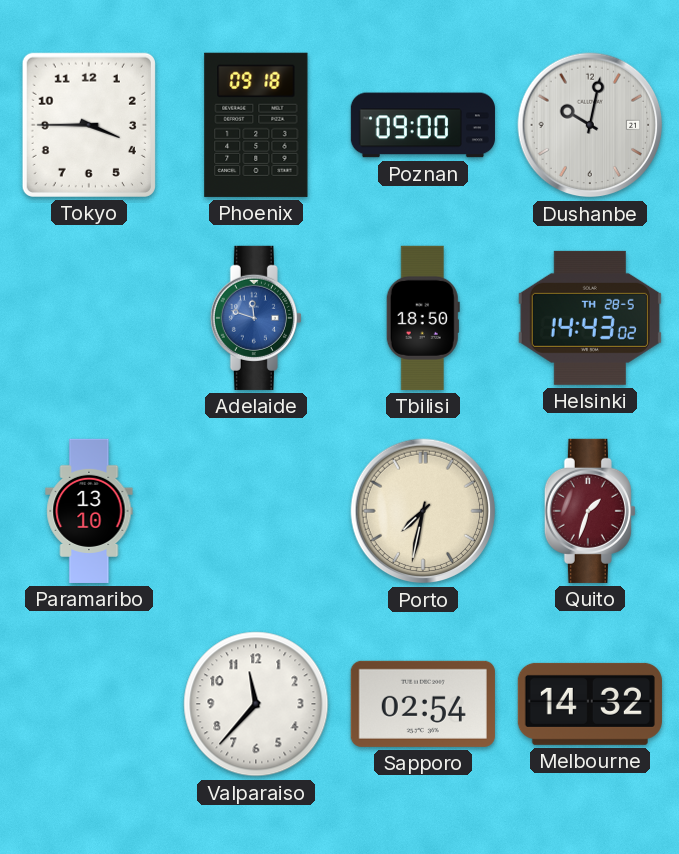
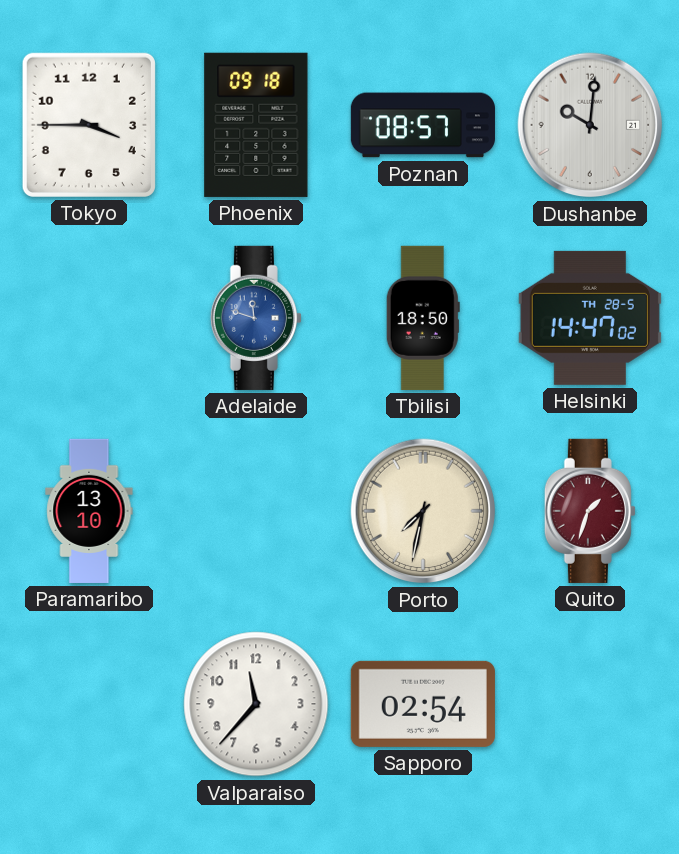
Poznan: 09:00 -> 08:57
Dushanbe: 10:02 -> 10:01
Helsinki: 14:43 -> 14:47
Melbourne: 14:32 -> none
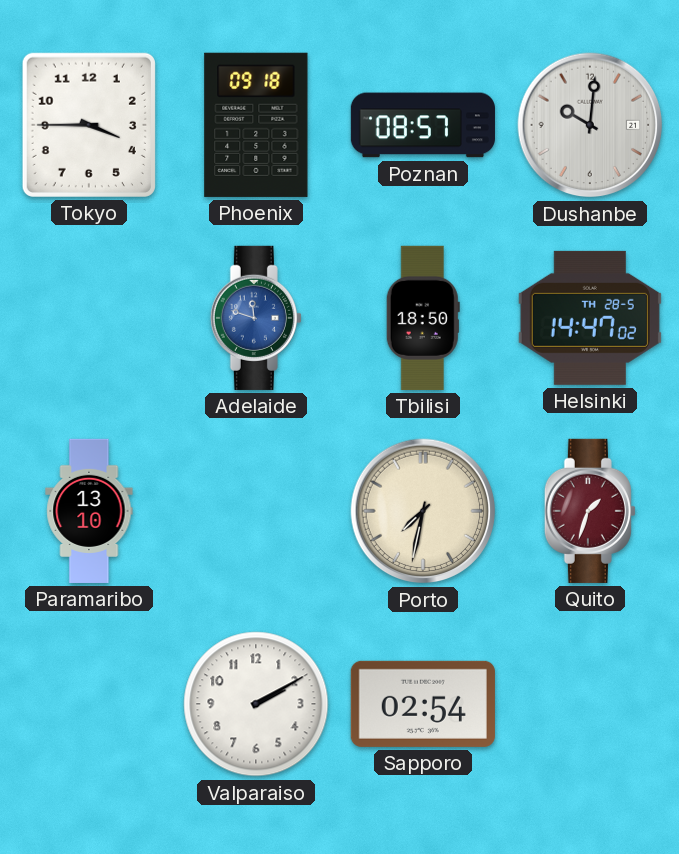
Valparaiso: 11:37 -> 2:10
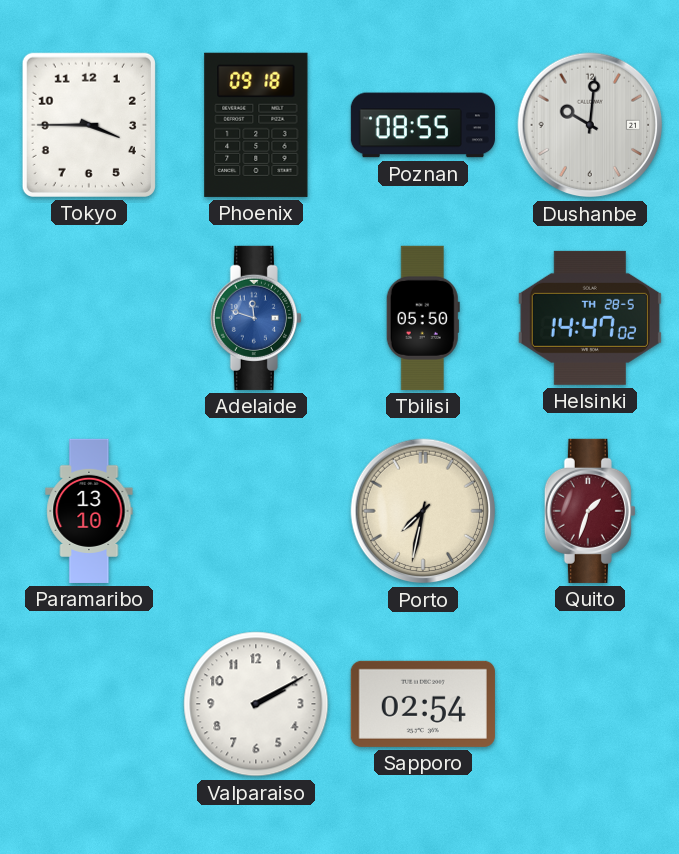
Poznan: 08:57 -> 08:55
Tbilisi: 18:50 -> 05:50
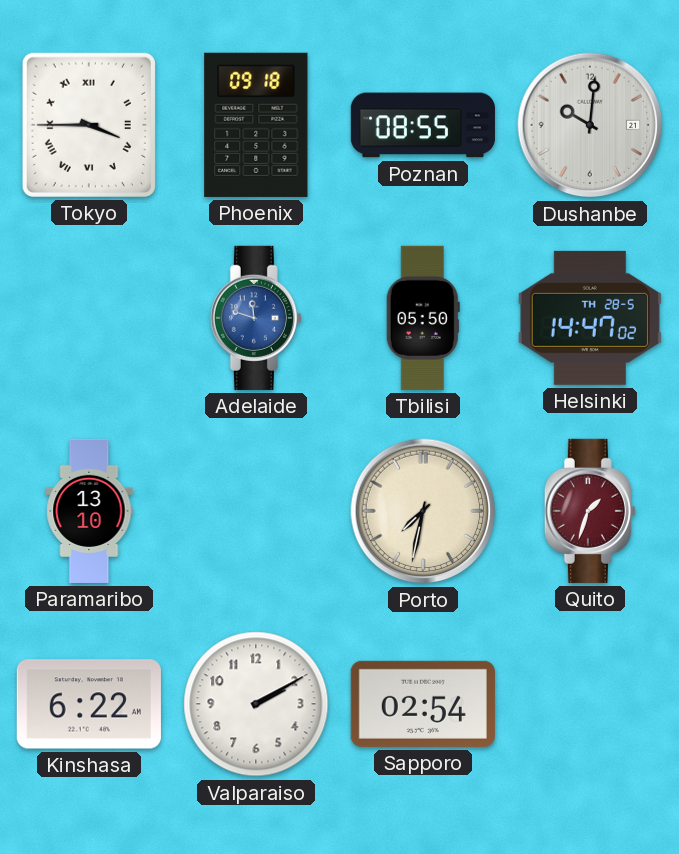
Tokyo numerals: Arabic -> Roman
Kinshasa: none -> 6:22
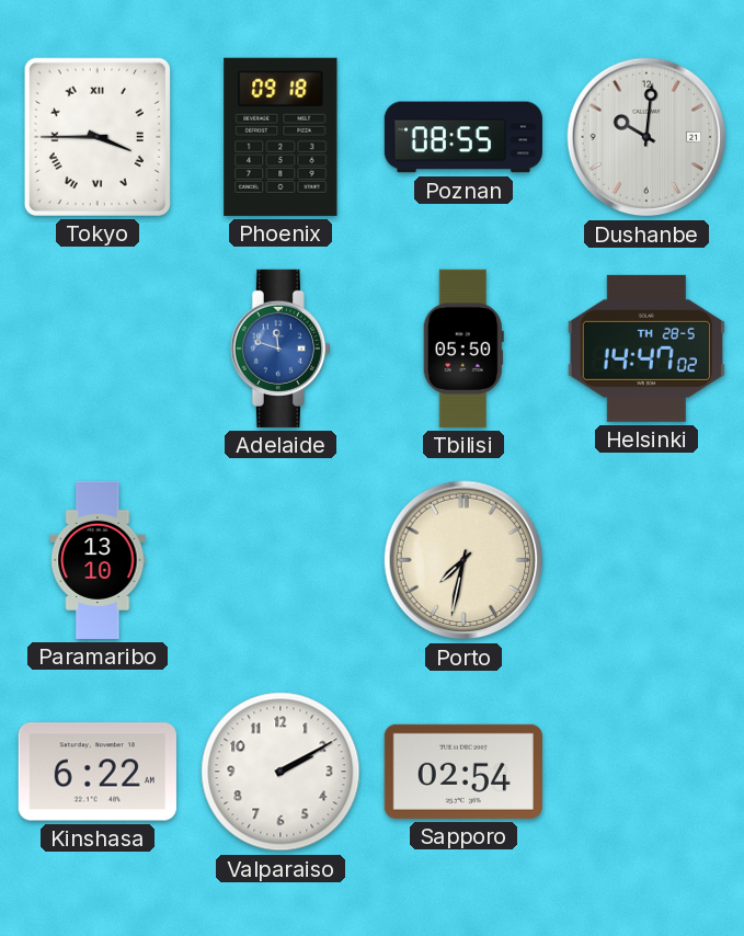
Quito: 1:33 -> none
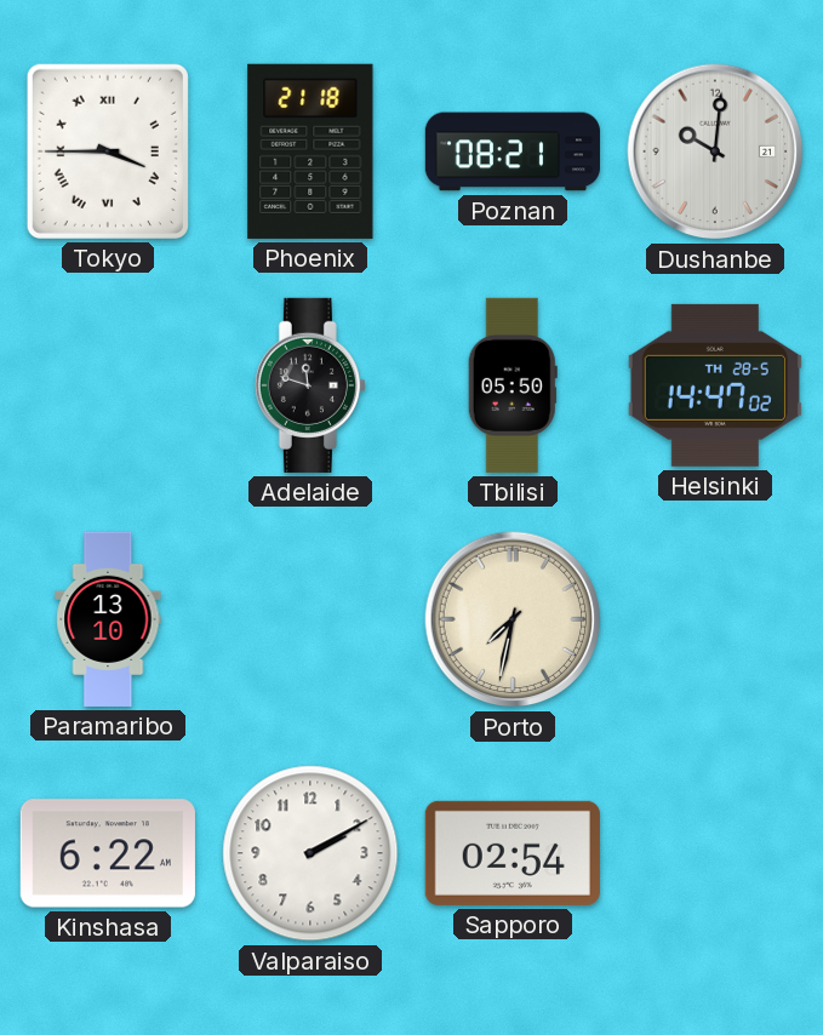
Phoenix: 09:18 -> 21:18
Poznan: 08:55 -> 08:21
Adelaide dial: blue -> black
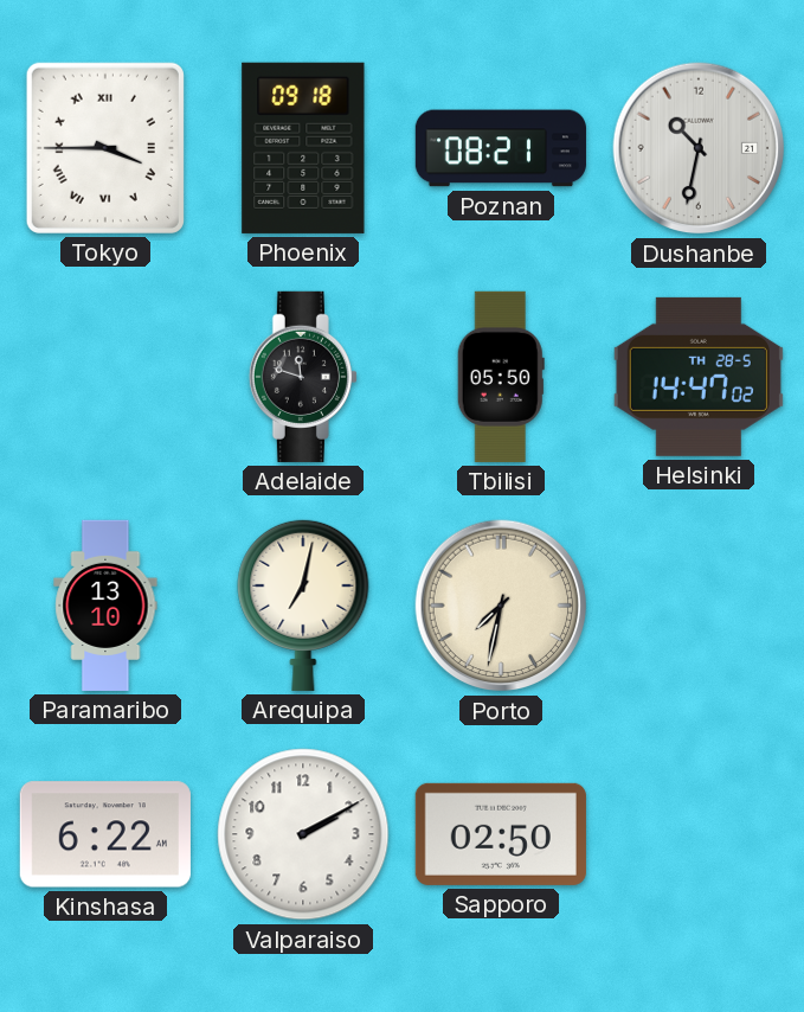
Phoenix: 21:18 -> 09:18
Dushanbe: 10:01 -> 10:32
Arequipa: none -> 7:02
Sapporo: 02:54 -> 02:50
